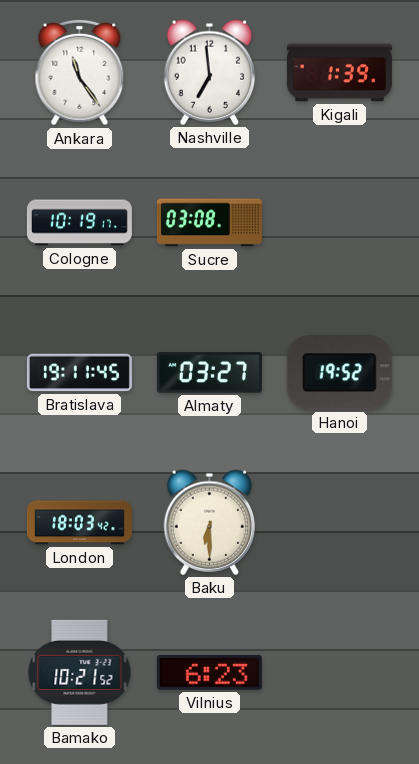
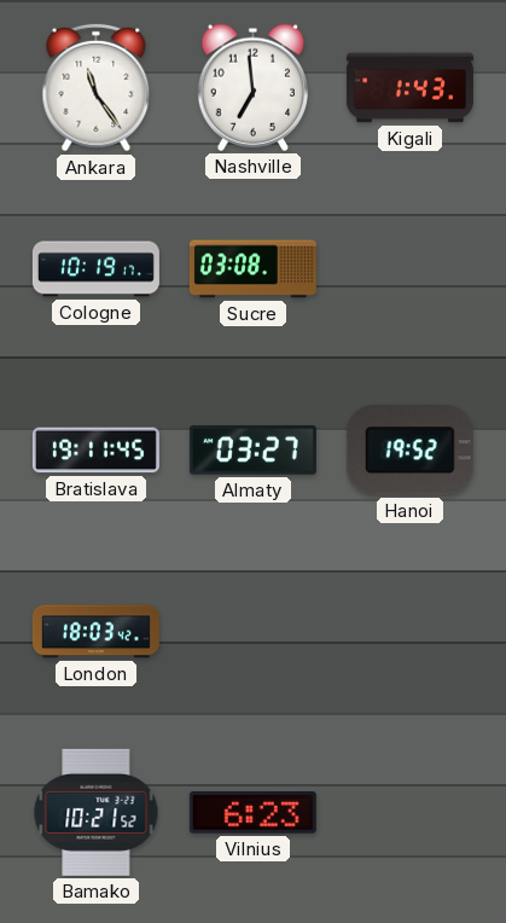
Kigali: 1:39 -> 1:43
Baku: 6:30 -> none
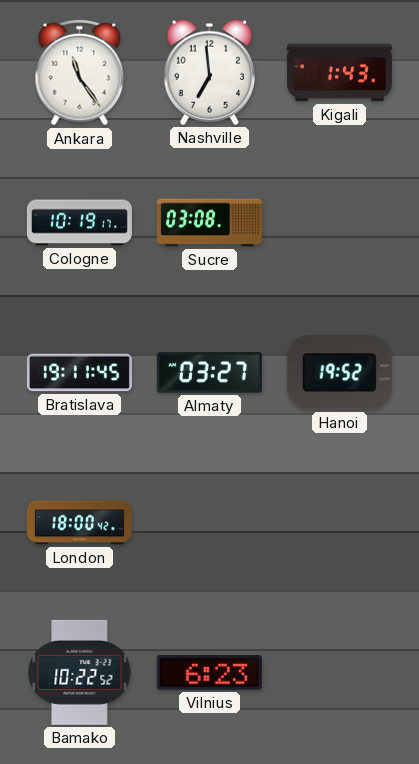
London: 18:03 -> 18:00
Bamako: 10:21 -> 10:22
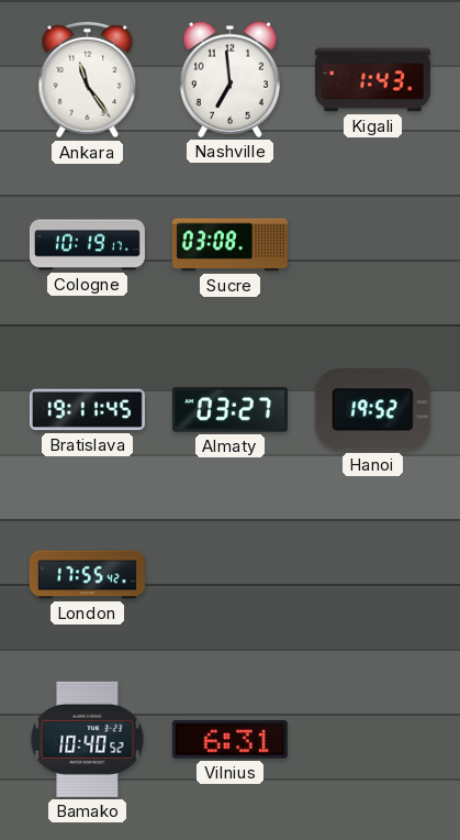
London: 18:00 -> 17:55
Bamako: 10:22 -> 10:40
Vilnius: 6:23 -> 6:31
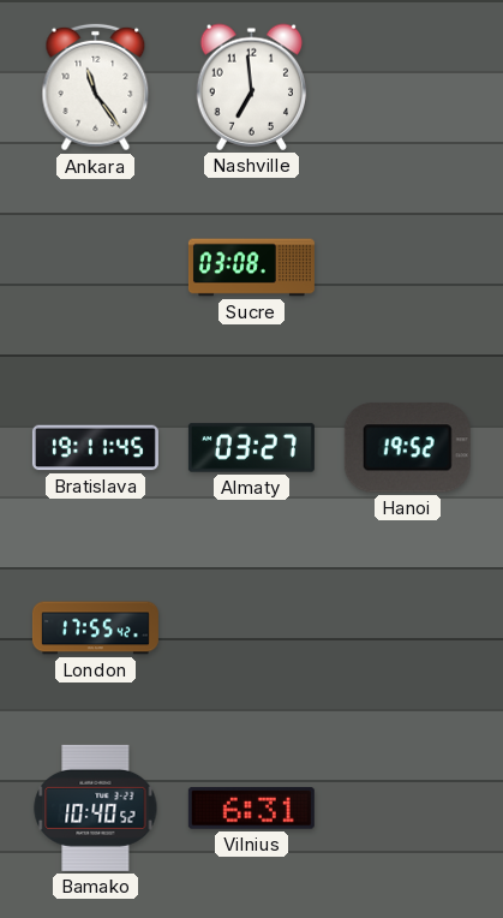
Kigali: 1:43 -> none
Cologne: 10:19 -> none
